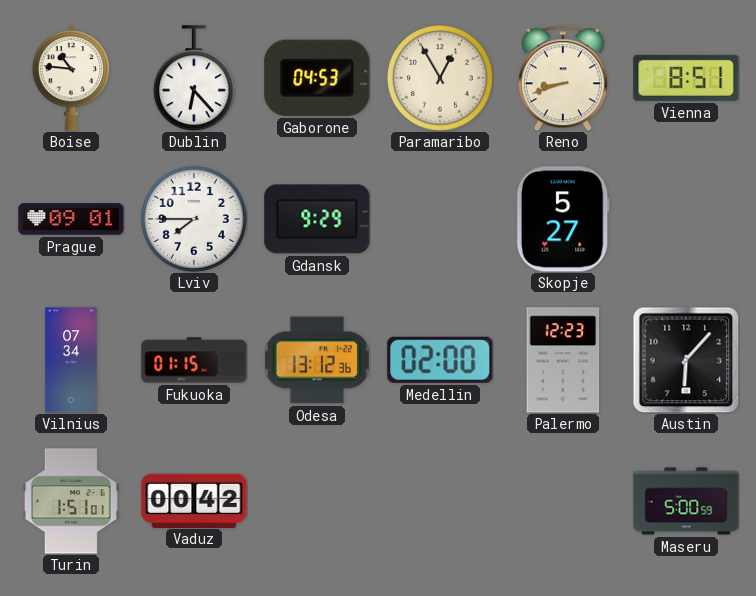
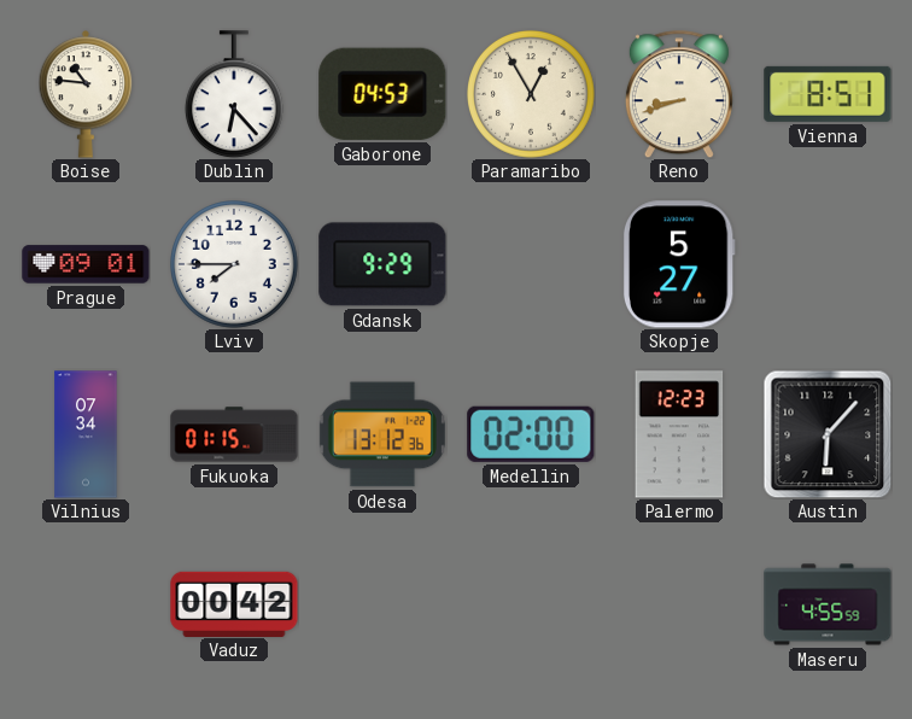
Turin: 1:51 -> none
Maseru: 5:00 -> 4:55
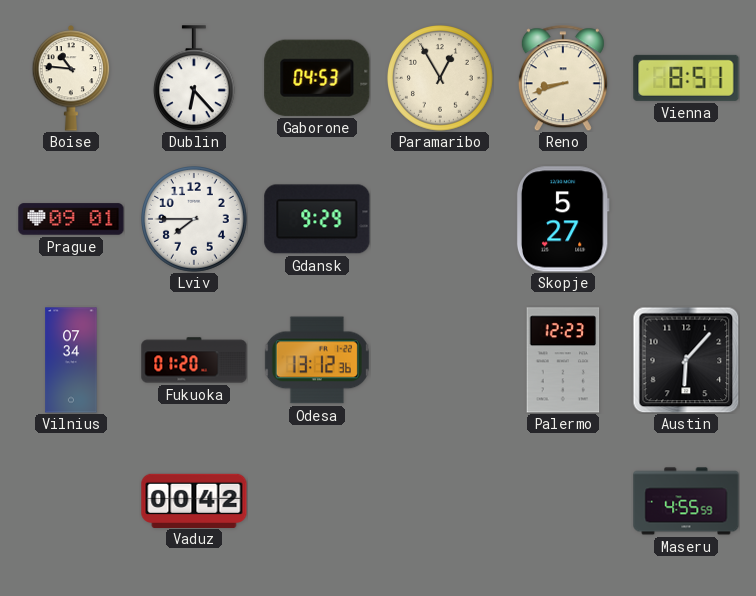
Fukuoka: 01:15 -> 01:20
Medellin: 02:00 -> none
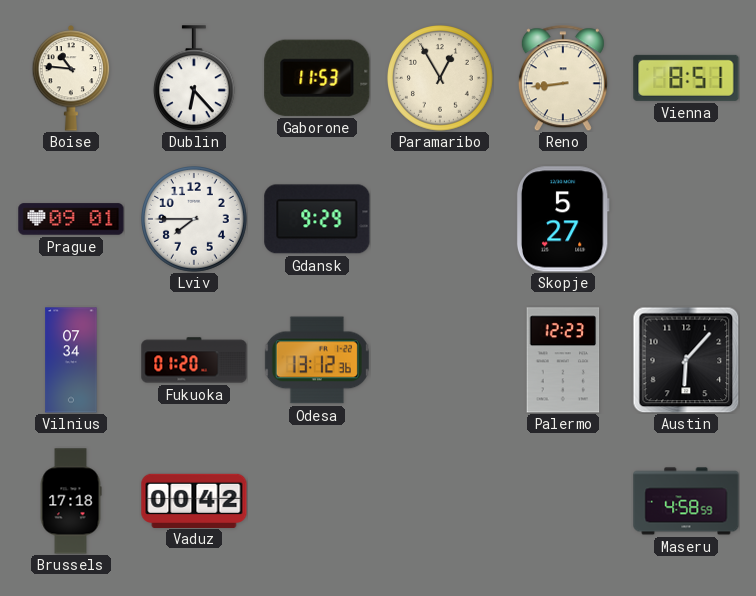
Gaborone: 04:53 -> 11:53
Reno: 8:42 -> 8:44
Brussels: none -> 17:18
Maseru: 4:55 -> 4:58
